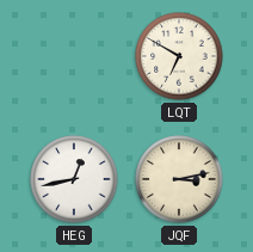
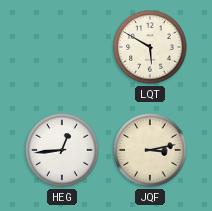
LQT: 6:50 -> 5:50
HEG: 12:43 -> 12:44
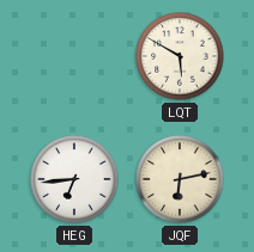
HEG: 12:44 -> 6:44
JQF: 3:13 -> 6:13
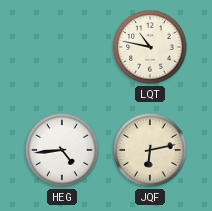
LQT: 5:50 -> 10:47
HEG: 6:44 -> 4:44
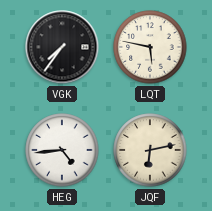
VGK: none -> 7:36
LQT: 10:47 -> 5:47
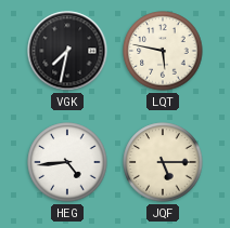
VGK: 7:36 -> 7:32
JQF: 6:13 -> 5:15
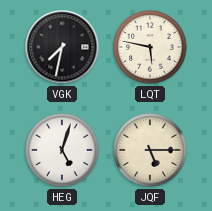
HEG: 4:44 -> 5:03
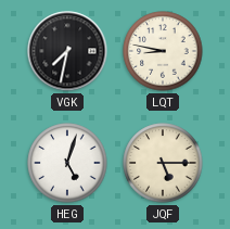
LQT: 5:47 -> 8:47
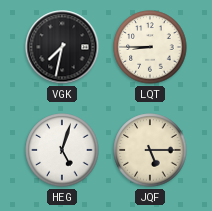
LQT: 8:47 -> 8:45
